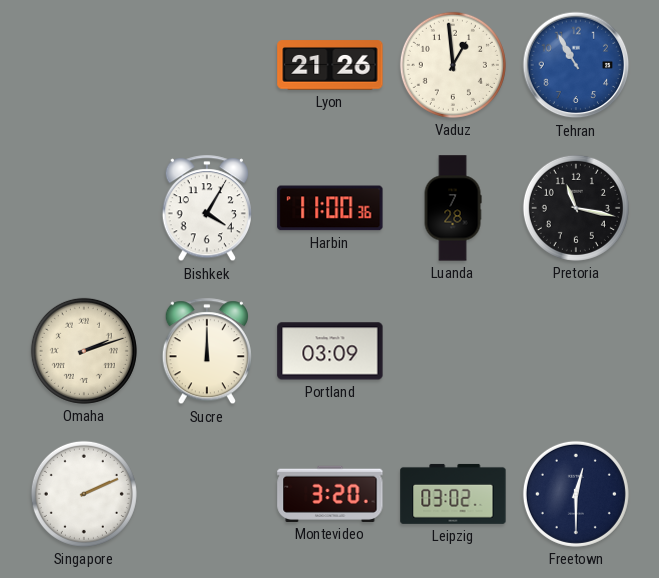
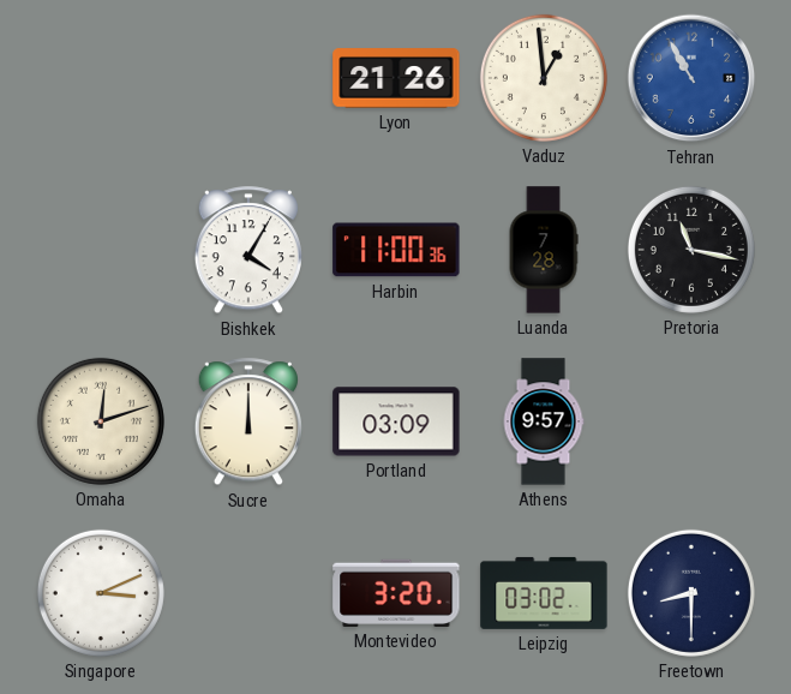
Omaha: 2:12 -> 12:12
Athens: none -> 9:57
Singapore: 2:11 -> 3:11
Freetown: 12:30 -> 8:30
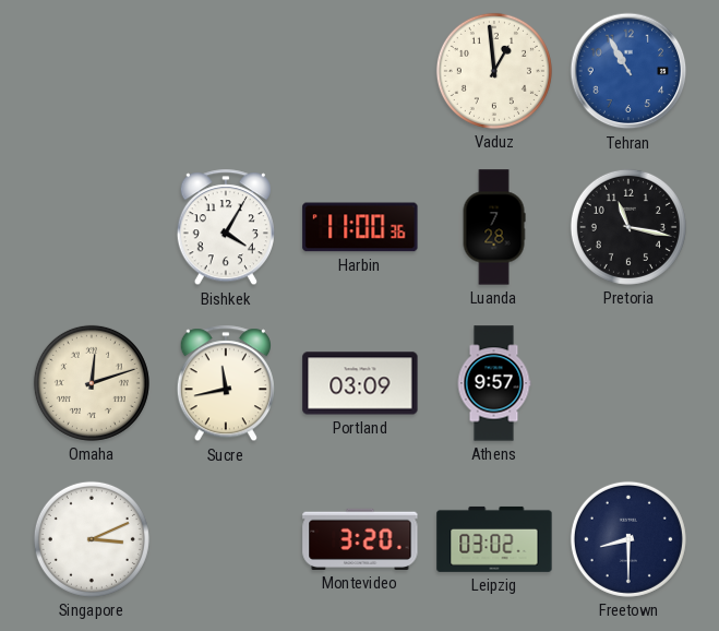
Lyon: 21:26 -> none
Sucre: 12:00 -> 11:43
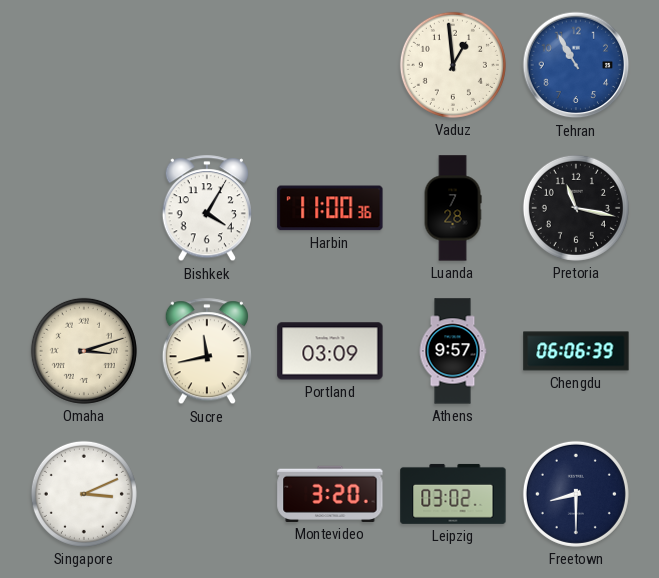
Omaha: 12:12 -> 3:12
Chengdu: none -> 06:06
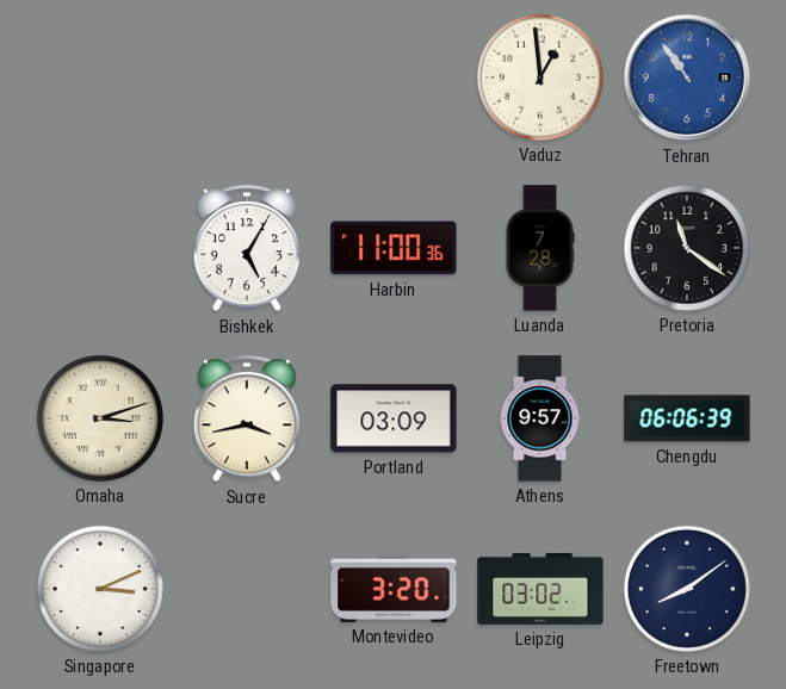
Tehran: 10:55 -> 10:54
Bishkek: 4:05 -> 5:05
Pretoria: 11:17 -> 11:21
Sucre: 11:43 -> 3:43
Freetown: 8:30 -> 8:09
